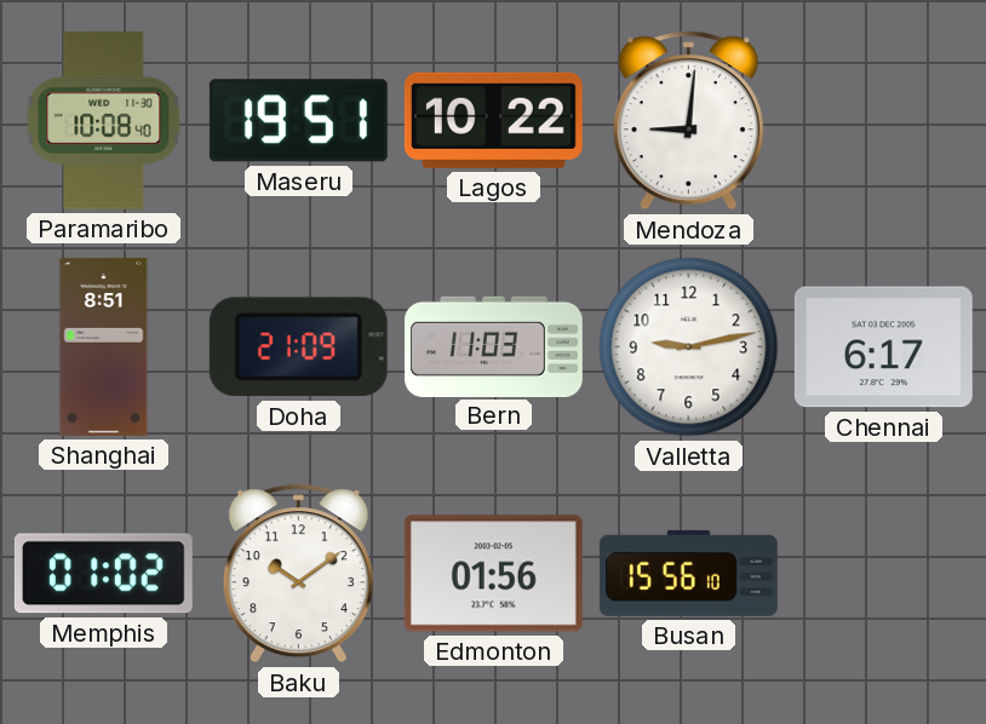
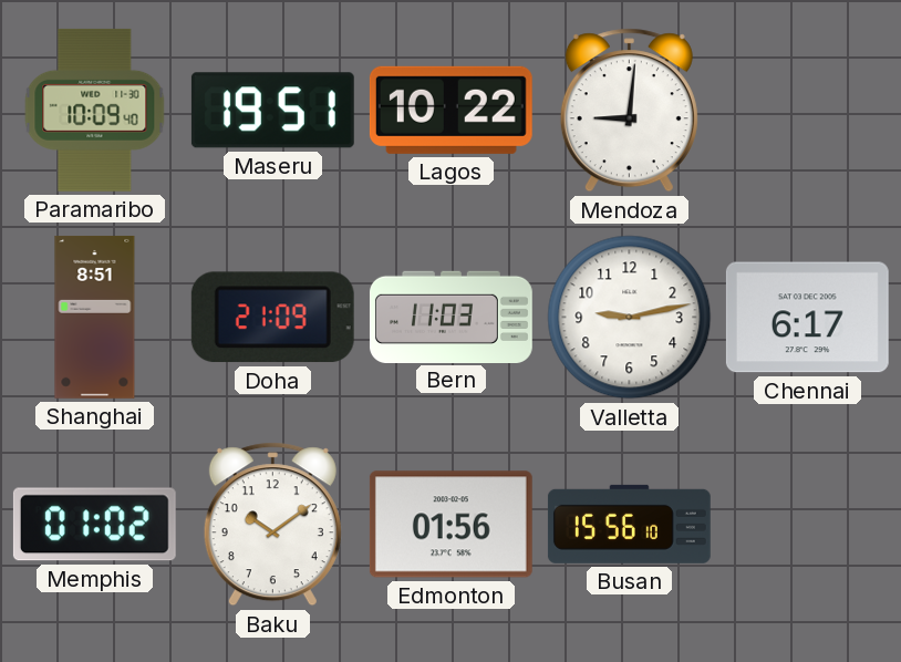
Paramaribo: 10:08 -> 10:09
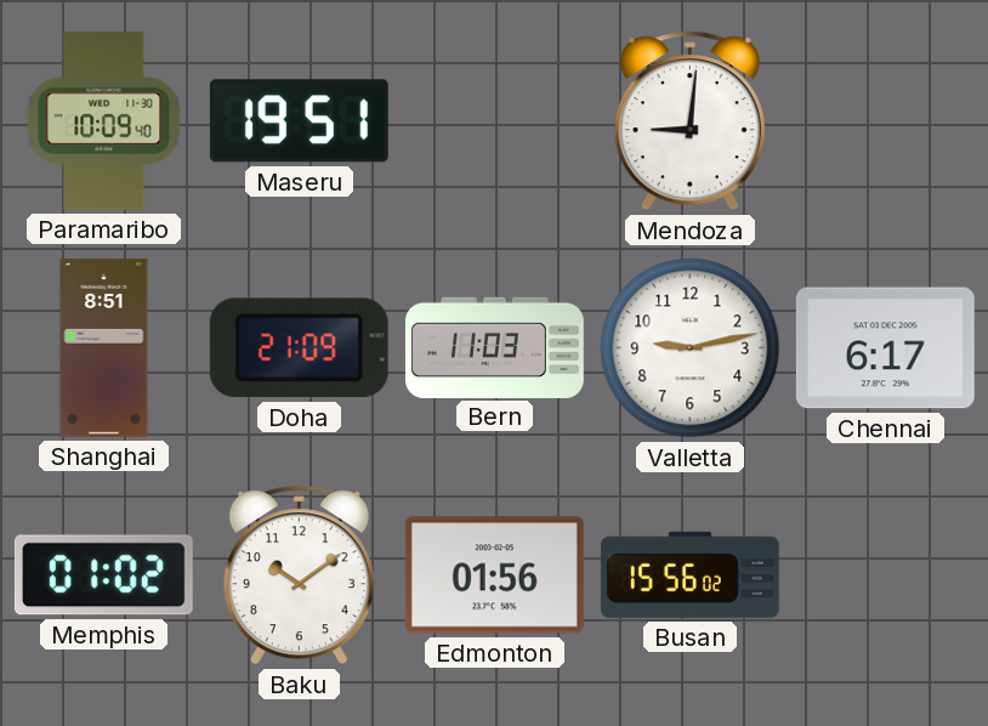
Lagos: 10:22 -> none
Busan: 15:56:10 -> 15:56:02
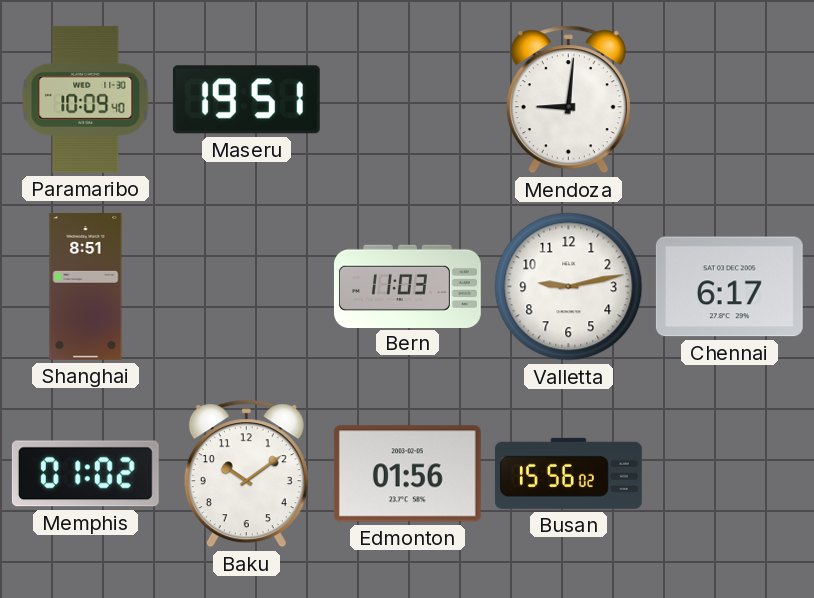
Doha: 21:09 -> none
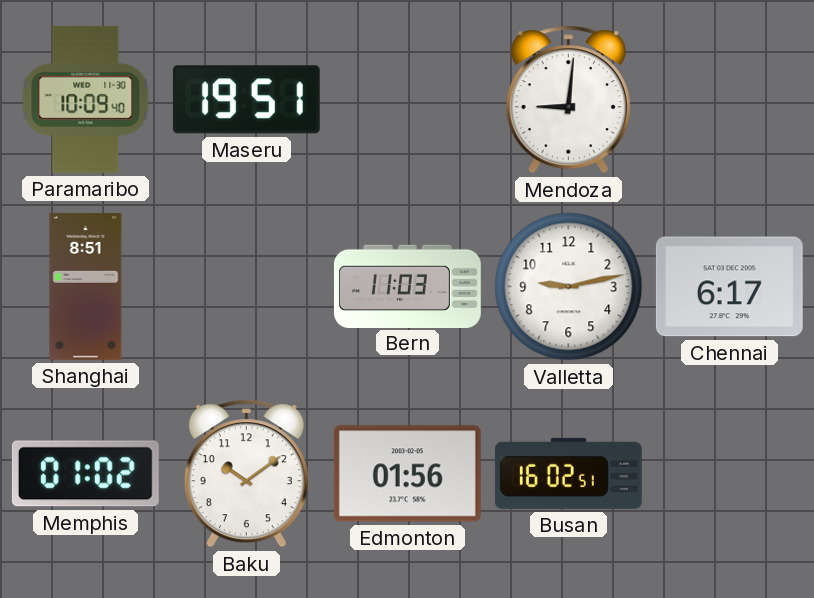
Busan: 15:56 -> 16:02
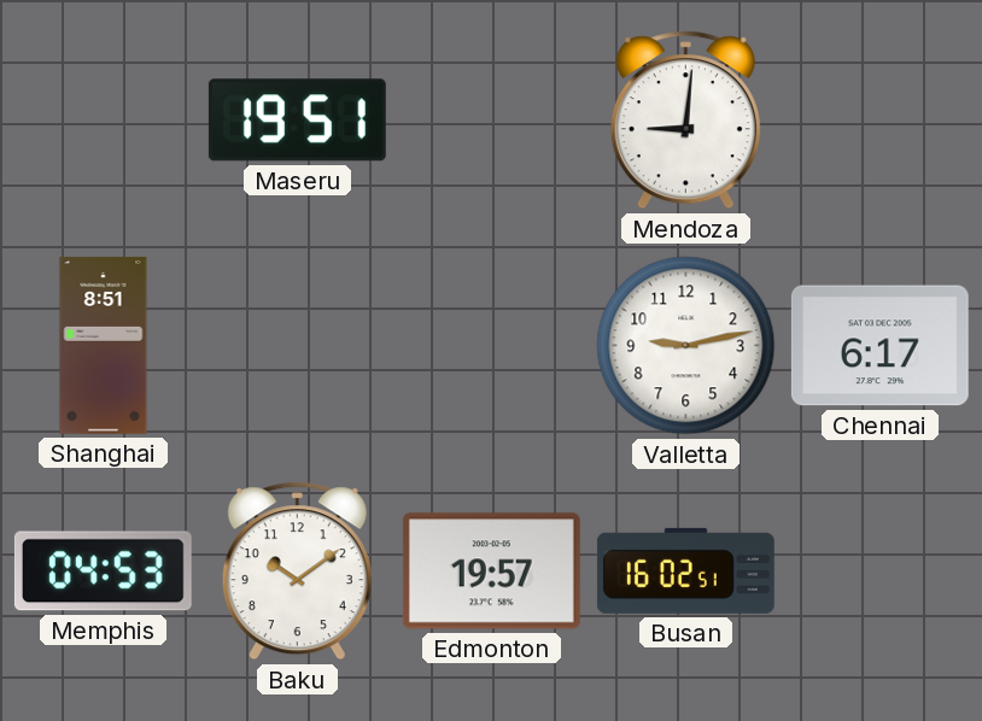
Paramaribo: 10:09 -> none
Bern: 11:03 -> none
Memphis: 01:02 -> 04:53
Edmonton: 01:56 -> 19:57
